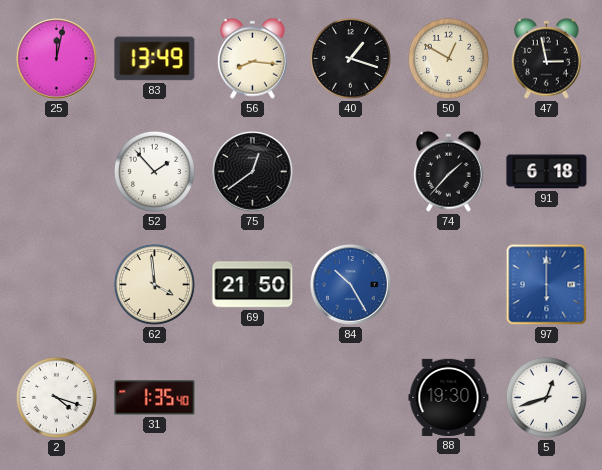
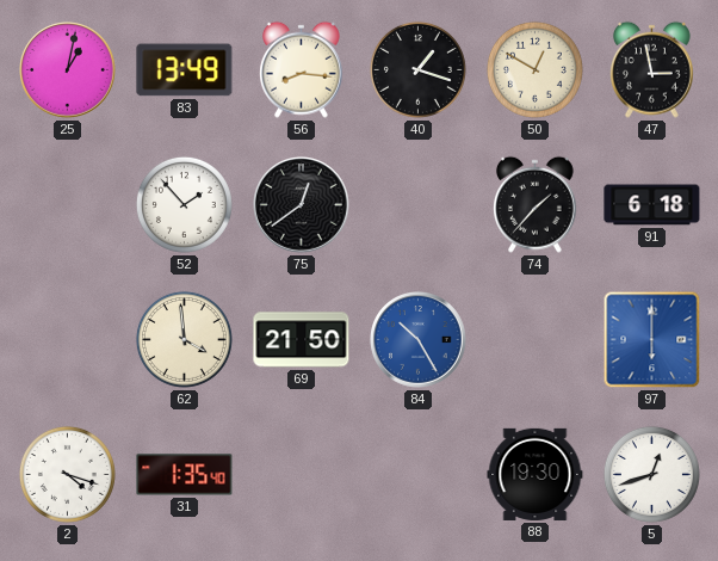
25: 12:02 -> 1:02
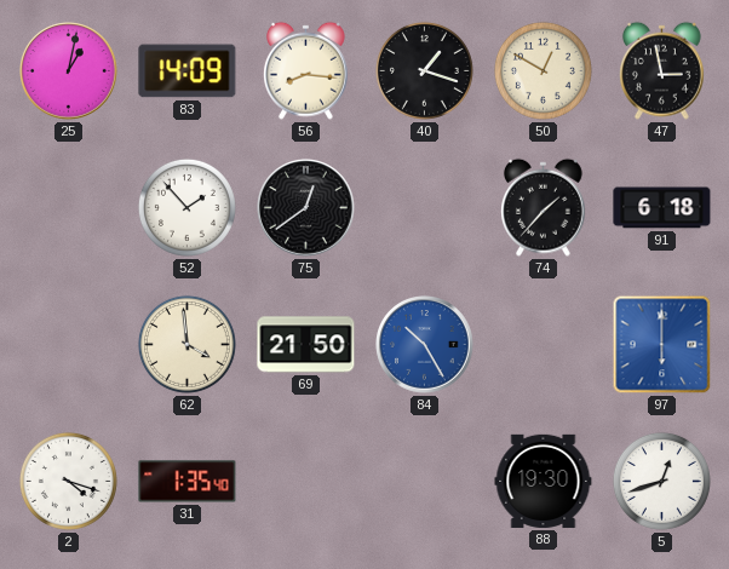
83: 13:49 -> 14:09
